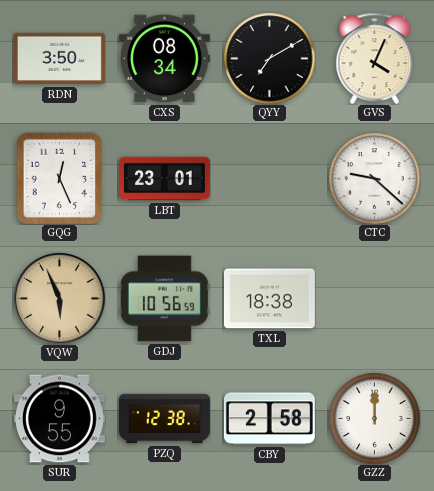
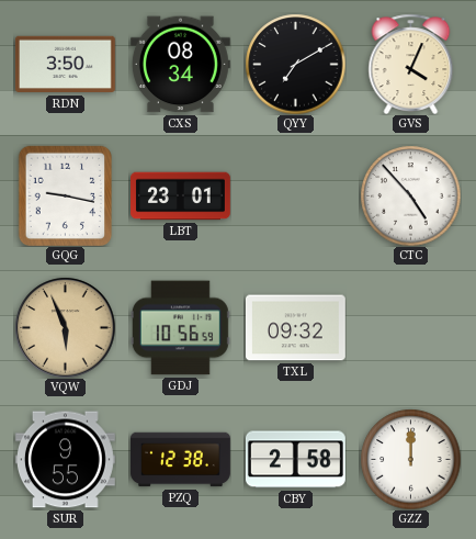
GQG: 12:26 -> 9:17
CTC: 9:22 -> 4:53
TXL: 18:38 -> 09:32
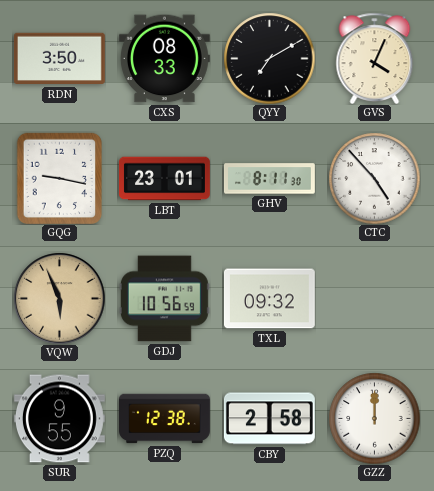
CXS: 08:34 -> 08:33
GHV: none -> 8:11
